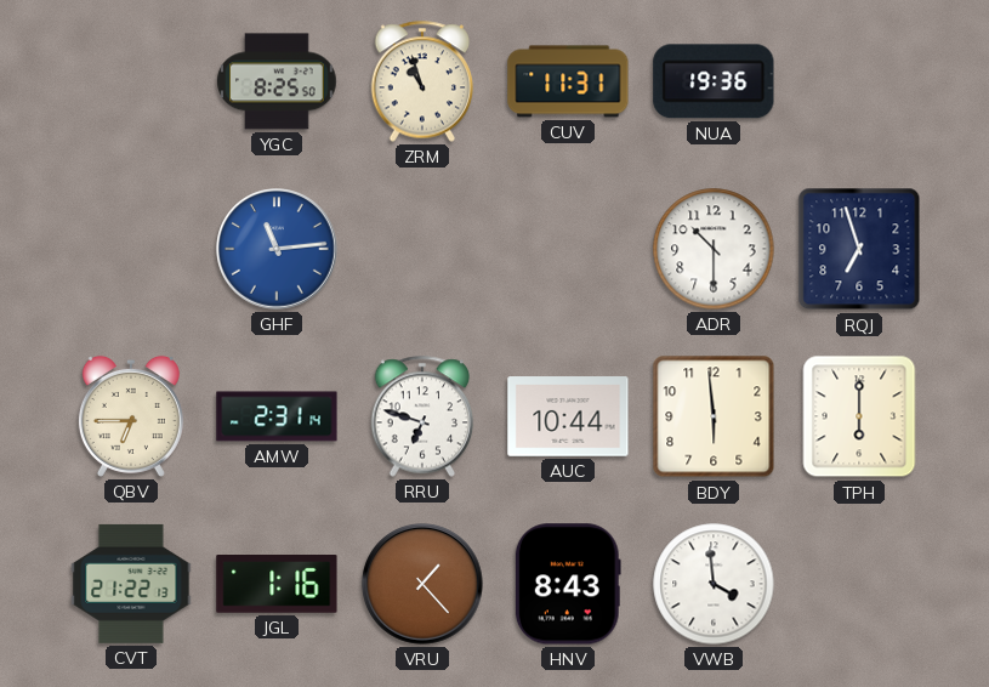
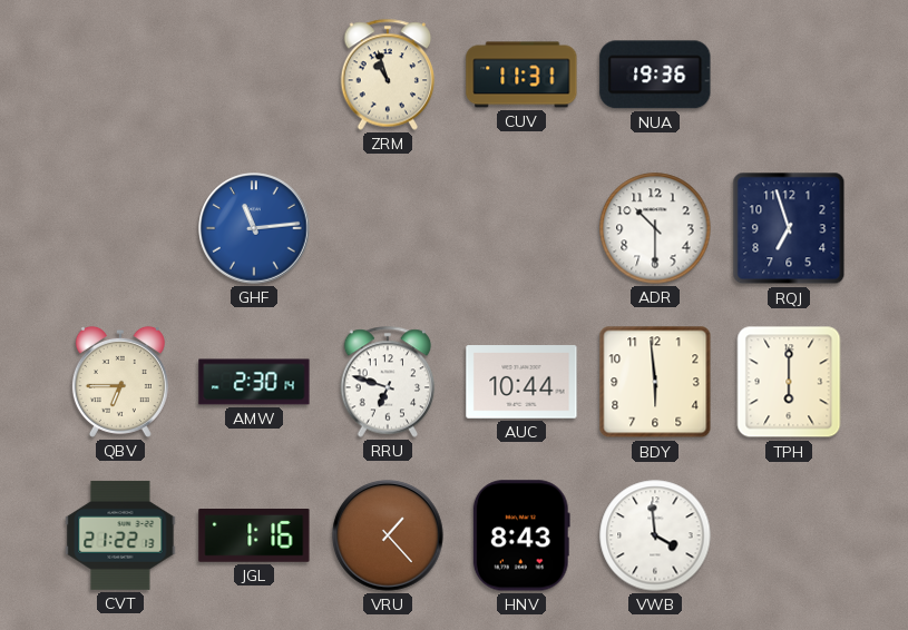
YGC: 8:25 -> none
AMW: 2:31 -> 2:30
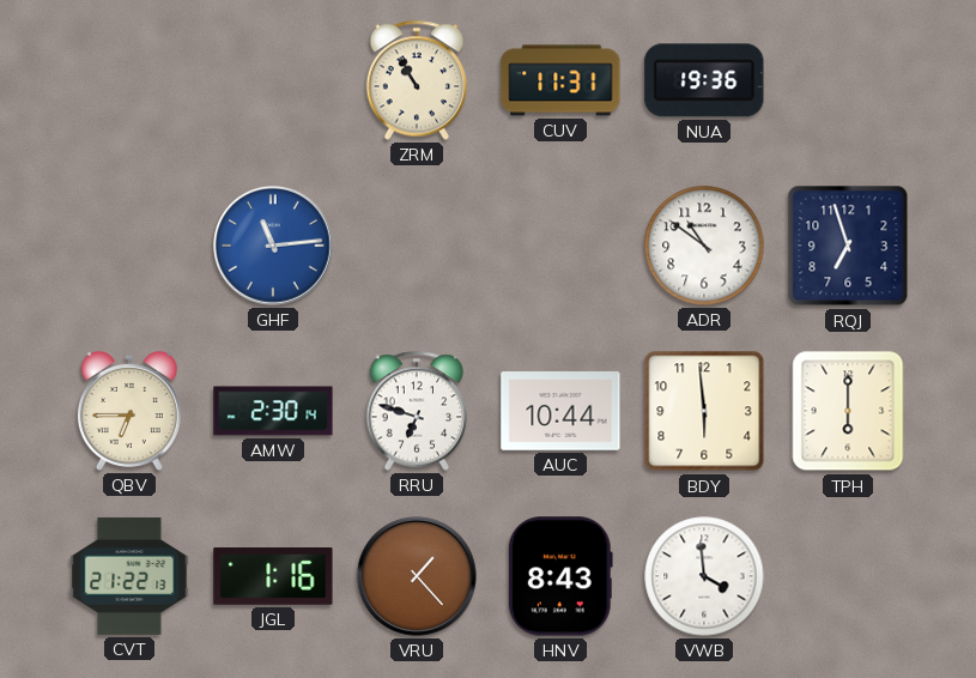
ZRM: 10:57 -> 10:55
ADR: 10:30 -> 10:51
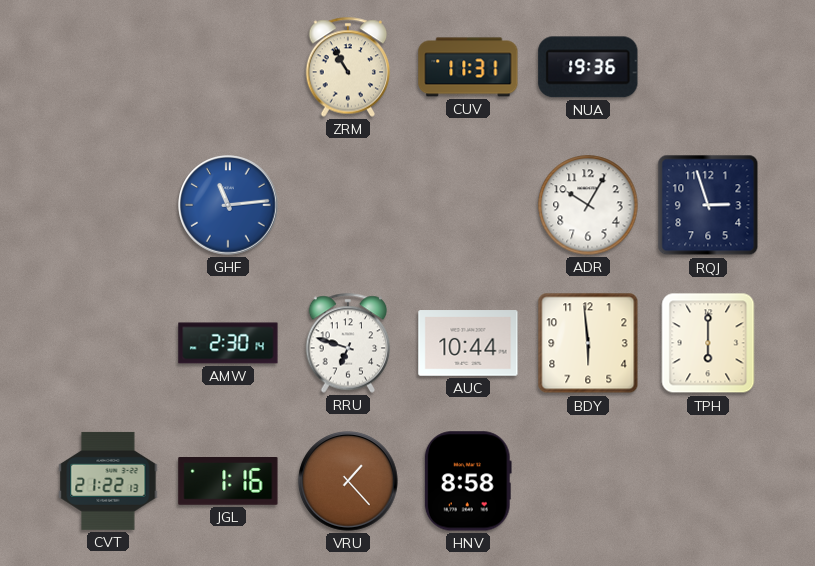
ADR: 10:51 -> 10:05
RQJ: 6:57 -> 2:57
QBV: 6:45 -> none
HNV: 8:43 -> 8:58
VWB: 3:59 -> none
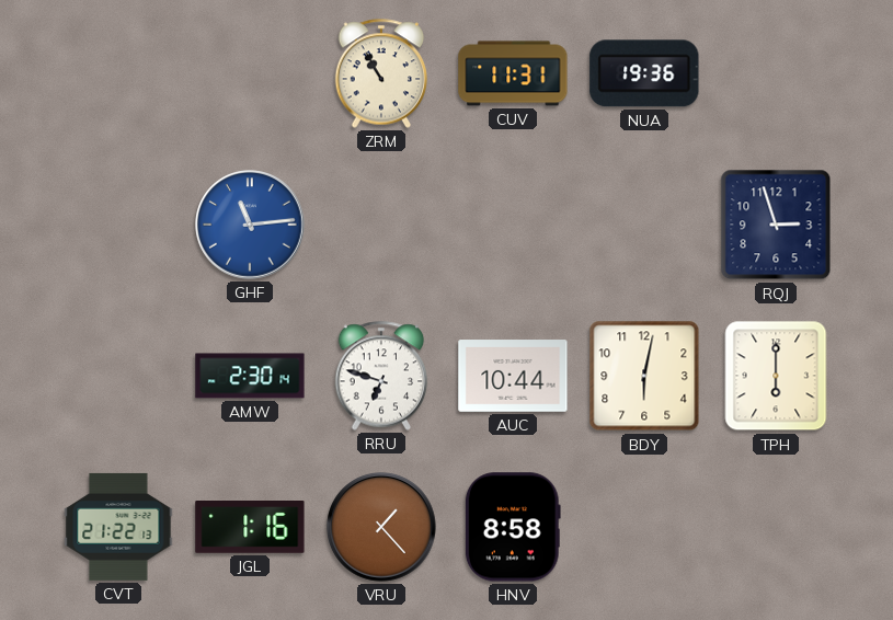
ADR: 10:05 -> none
BDY: 5:59 -> 6:02
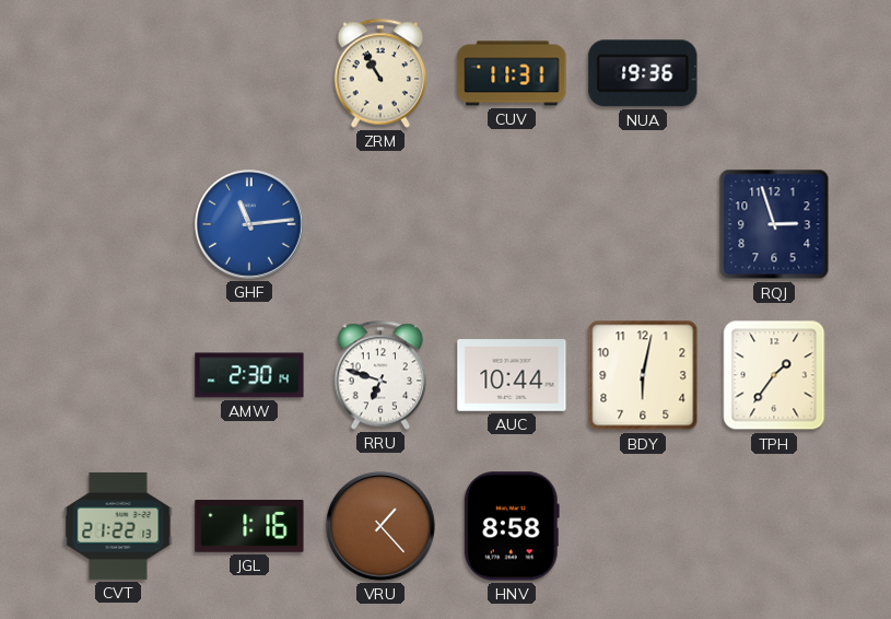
TPH: 6:00 -> 1:36
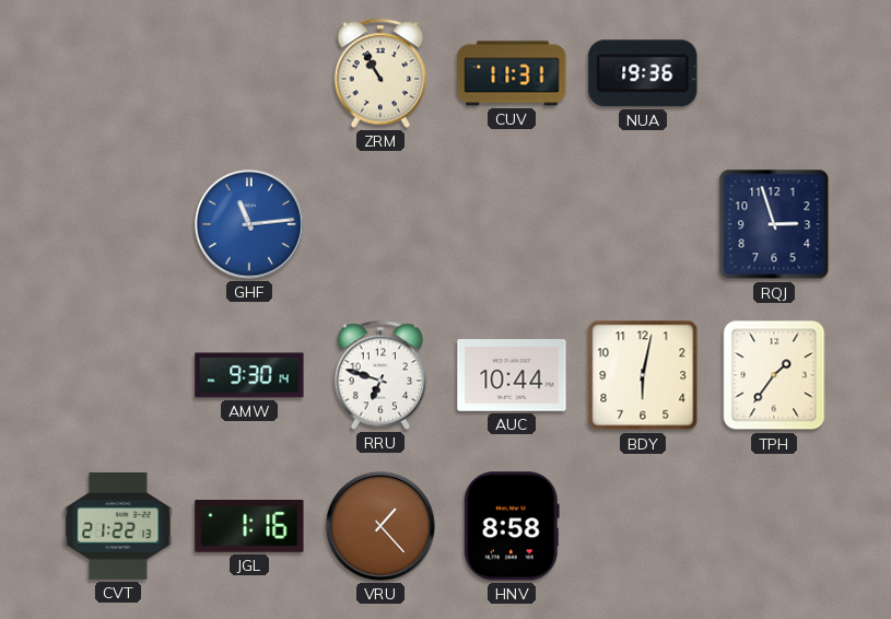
AMW: 2:30 -> 9:30
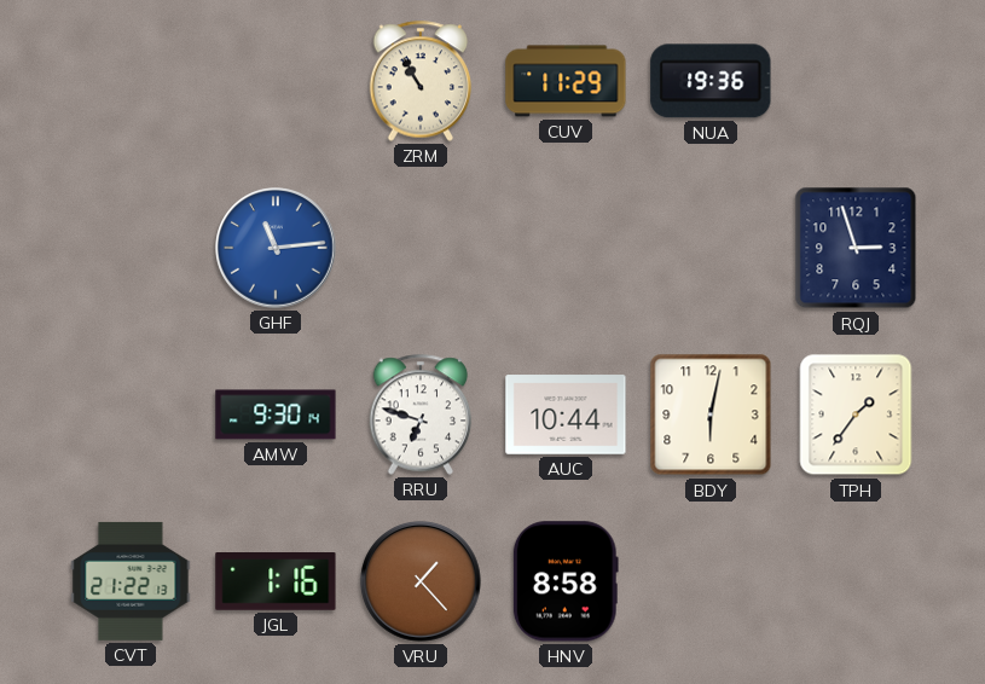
CUV: 11:31 -> 11:29
